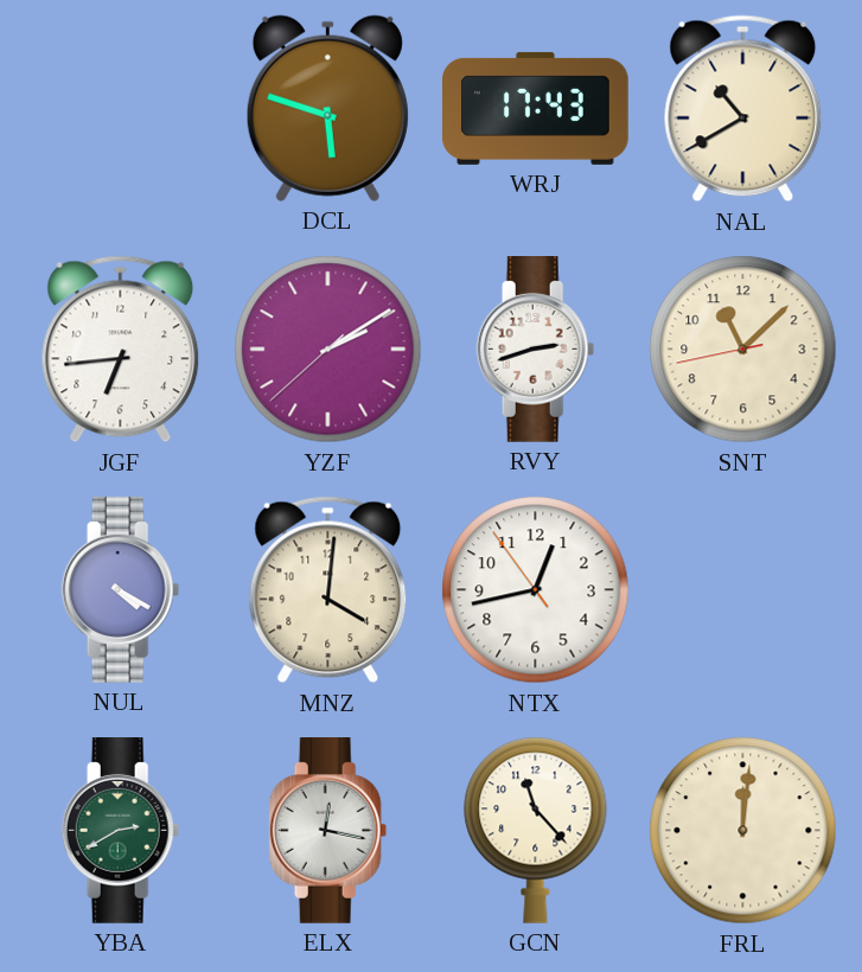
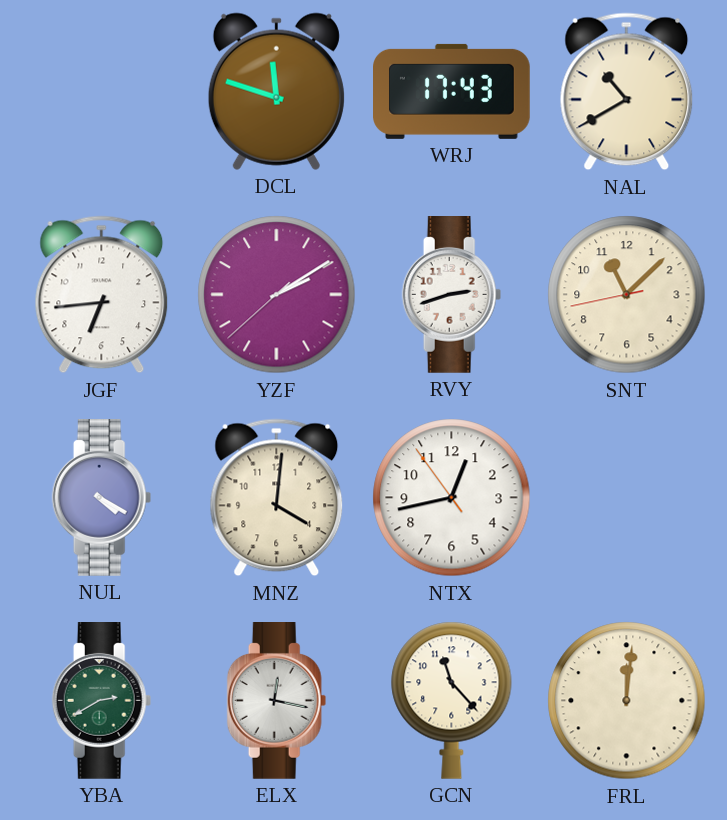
DCL: 5:48 -> 11:48
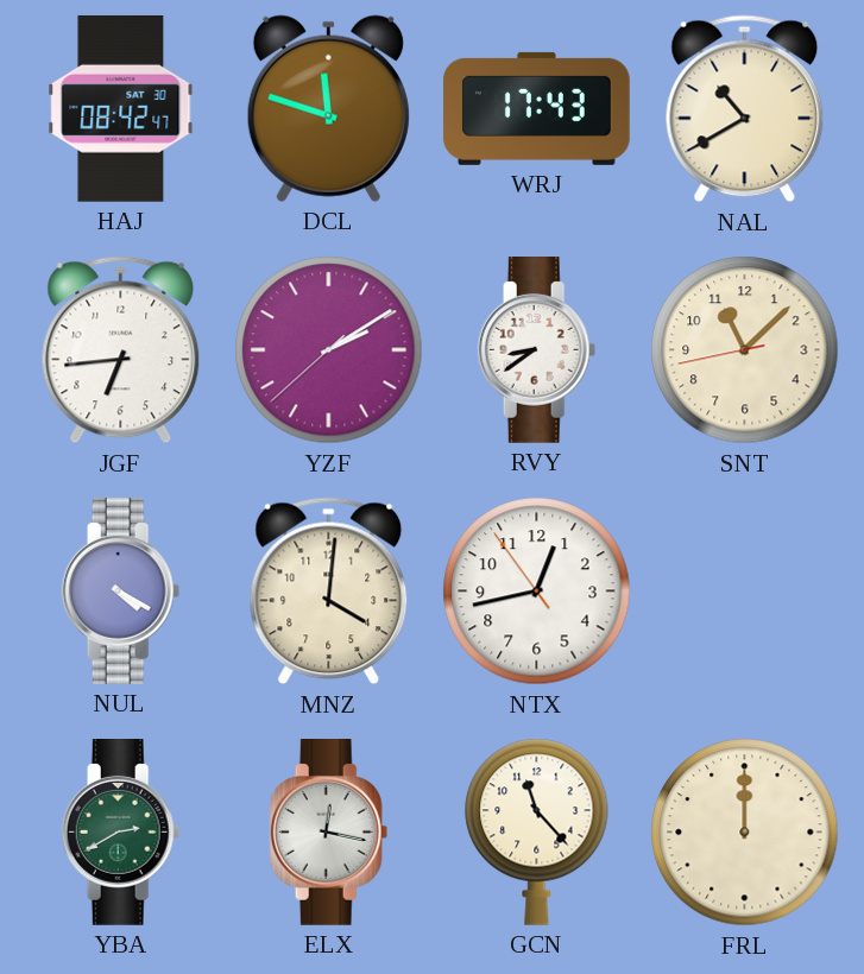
HAJ: none -> 08:42
RVY: 2:42 -> 8:39
FRL: 12:01 -> 12:00
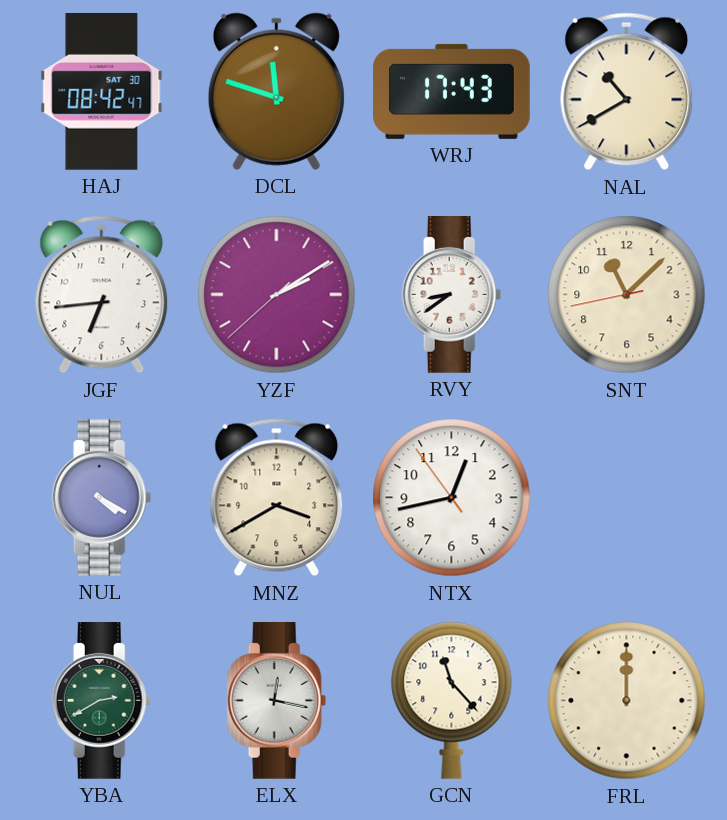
MNZ: 4:01 -> 3:40
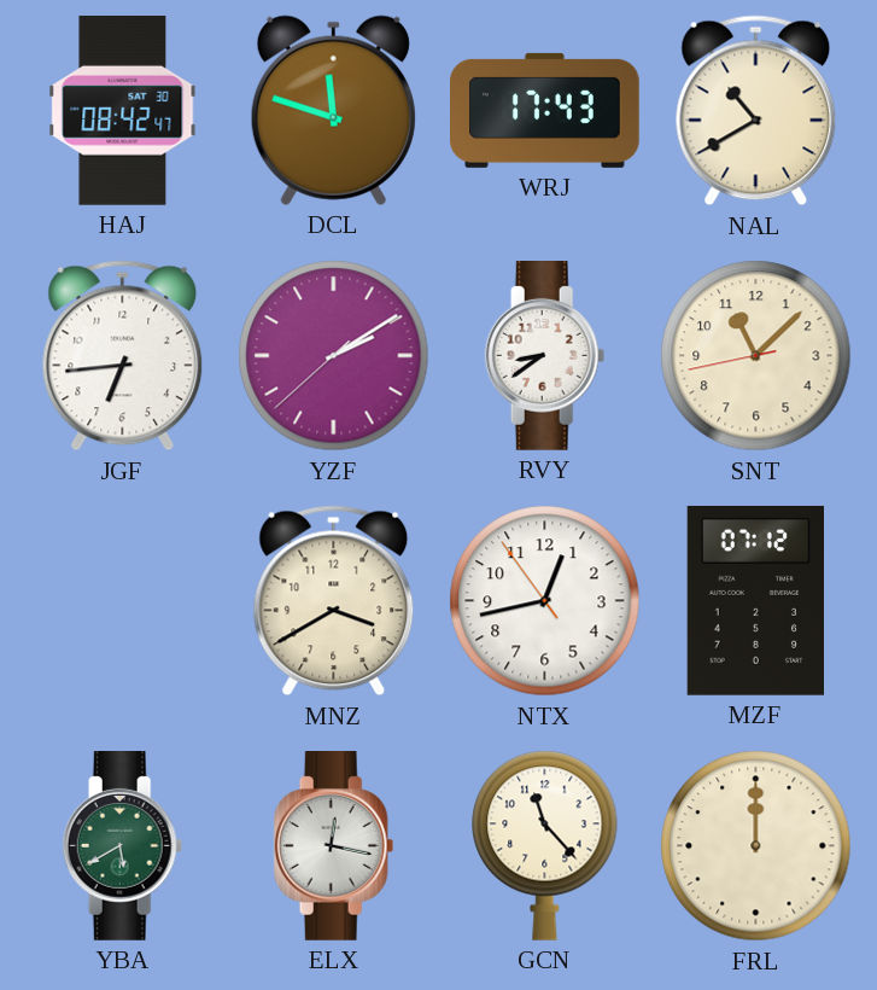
NUL: 4:20 -> none
MZF: none -> 07:12
YBA: 2:40 -> 5:40
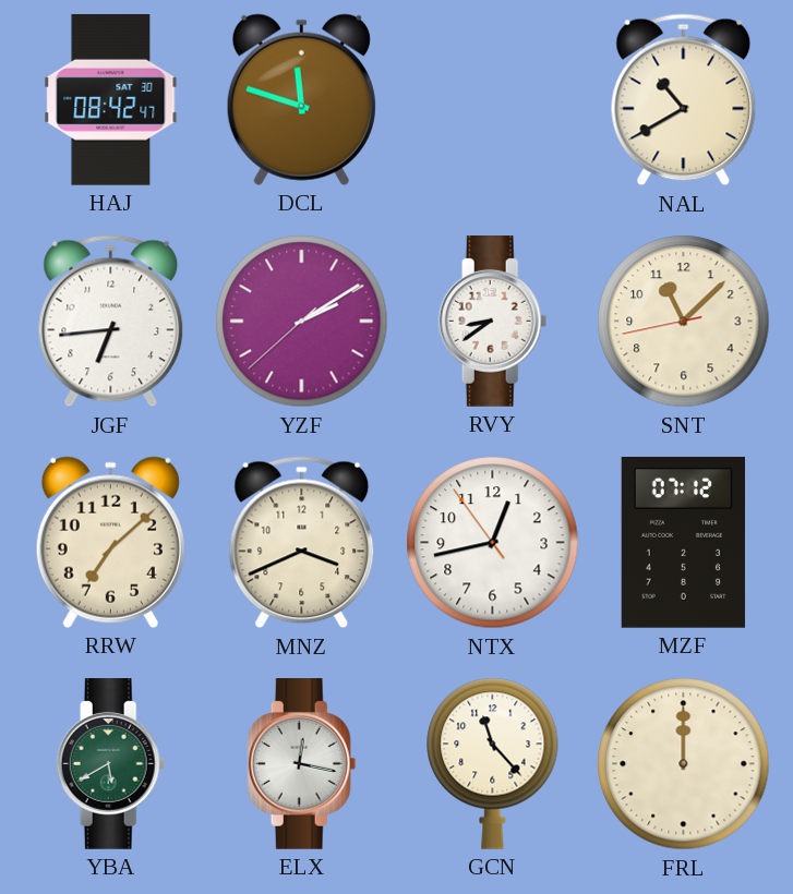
WRJ: 17:43 -> none
RRW: none -> 7:08
MNZ: 3:40 -> 3:41
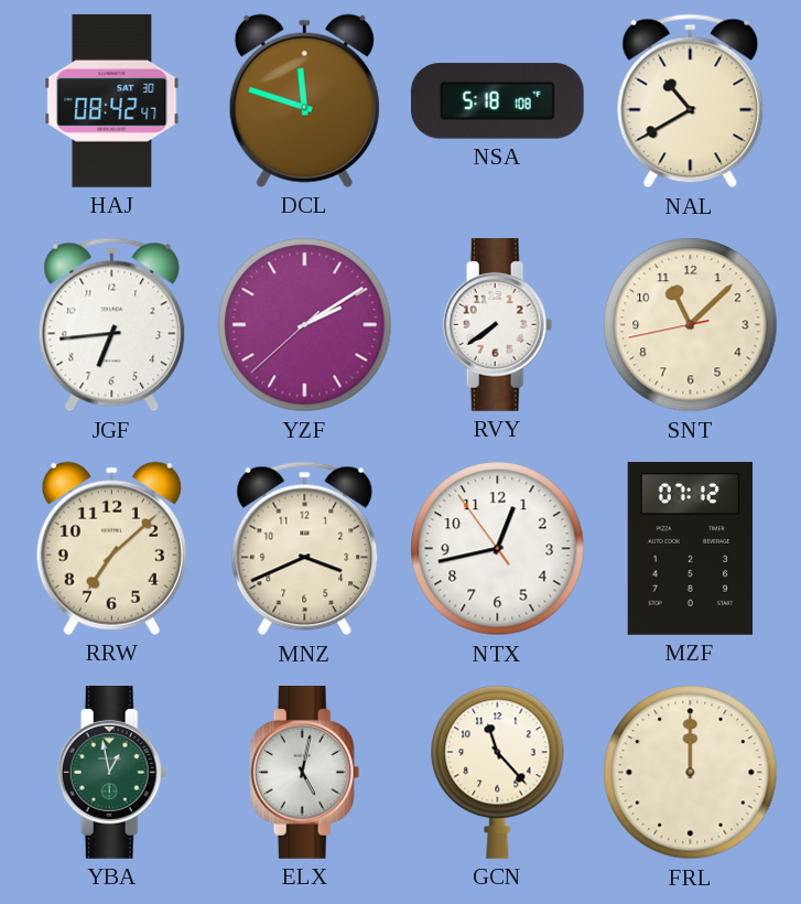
NSA: none -> 5:18
RVY: 8:39 -> 7:39
YBA: 5:40 -> 12:58
ELX: 12:17 -> 5:02
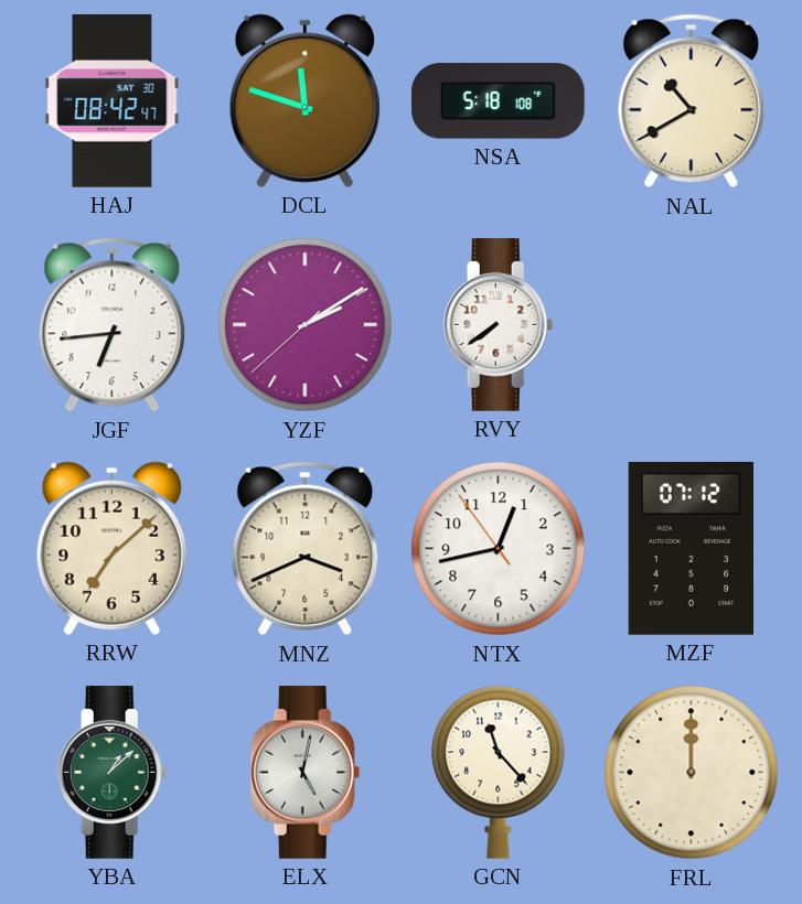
SNT: 11:07 -> none
YBA: 12:58 -> 1:08
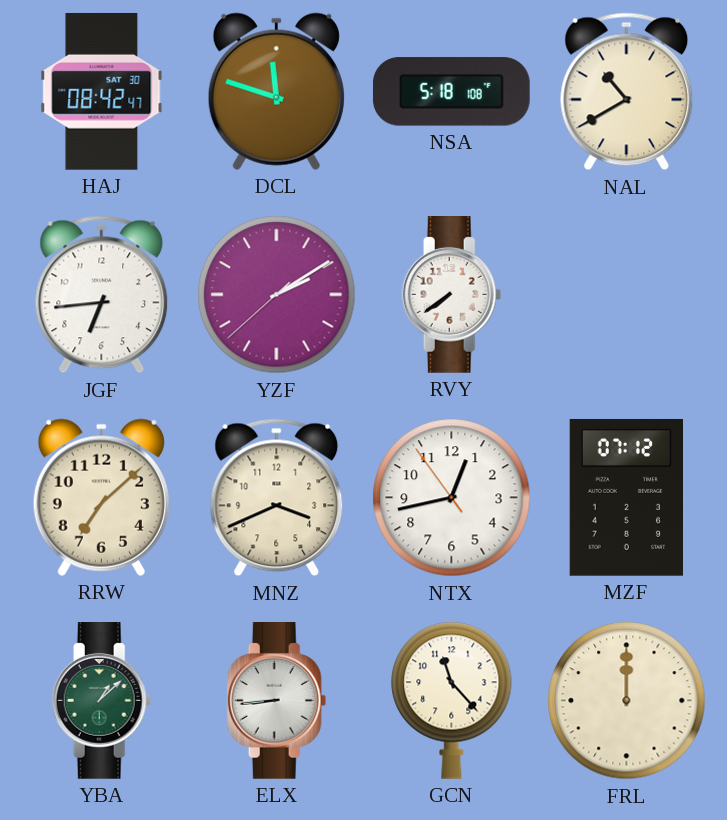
ELX: 5:02 -> 8:44
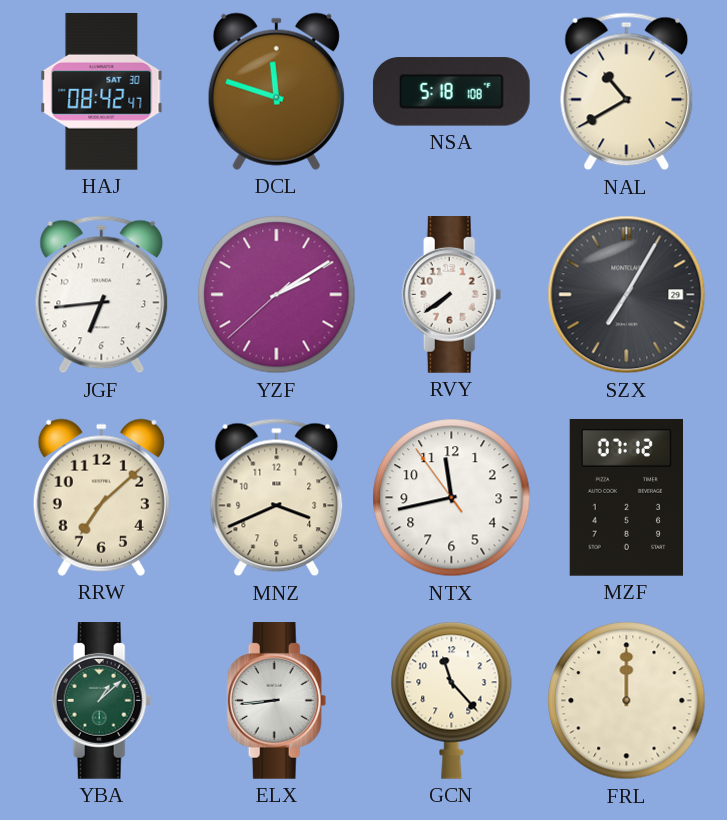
SZX: none -> 7:05
NTX: 12:42 -> 11:42
